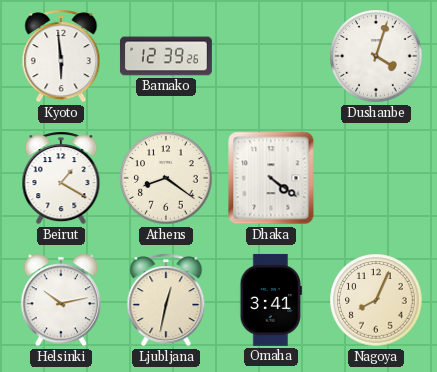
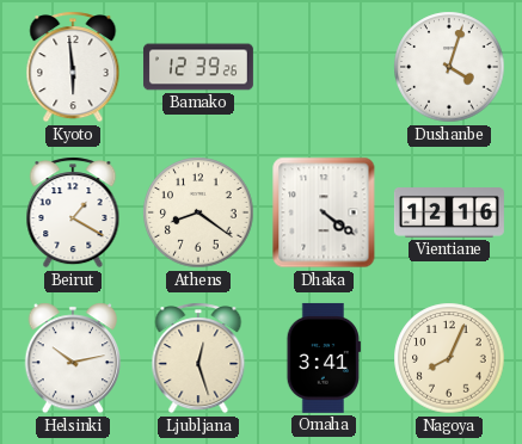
Vientiane: none -> 12:16
Ljubljana: 12:32 -> 12:27
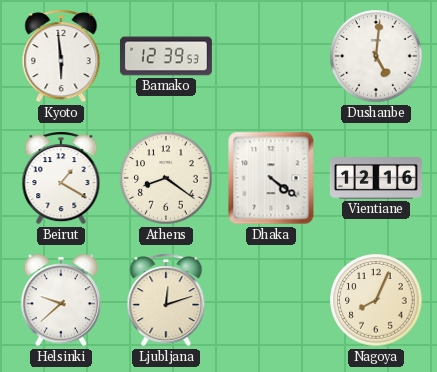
Bamako: 12:39:26 -> 12:39:53
Dushanbe: 4:03 -> 5:01
Helsinki: 10:13 -> 9:38
Ljubljana: 12:27 -> 12:12
Omaha: 3:41 -> none
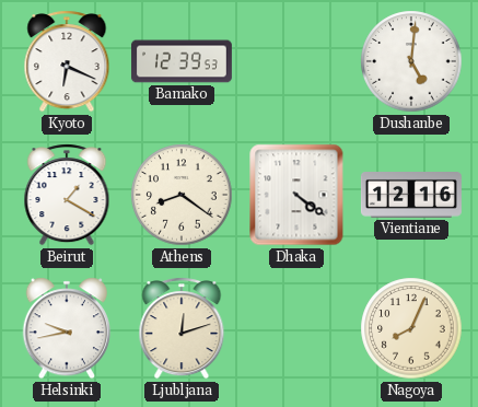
Kyoto: 5:59 -> 6:19
Helsinki: 9:38 -> 9:43
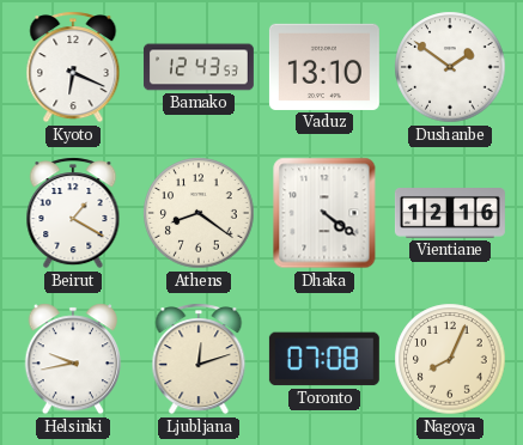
Bamako: 12:39 -> 12:43
Vaduz: none -> 13:10
Dushanbe: 5:01 -> 1:51
Toronto: none -> 07:08
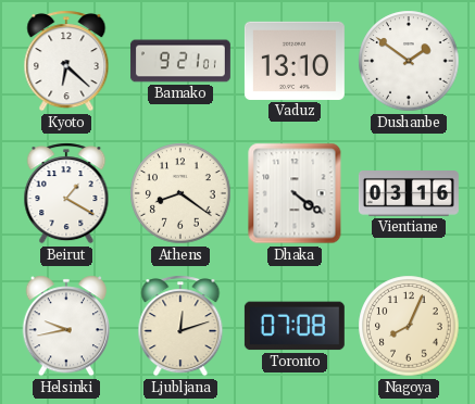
Kyoto: 6:19 -> 6:22
Bamako: 12:43 -> 9:21
Vientiane: 12:16 -> 03:16
